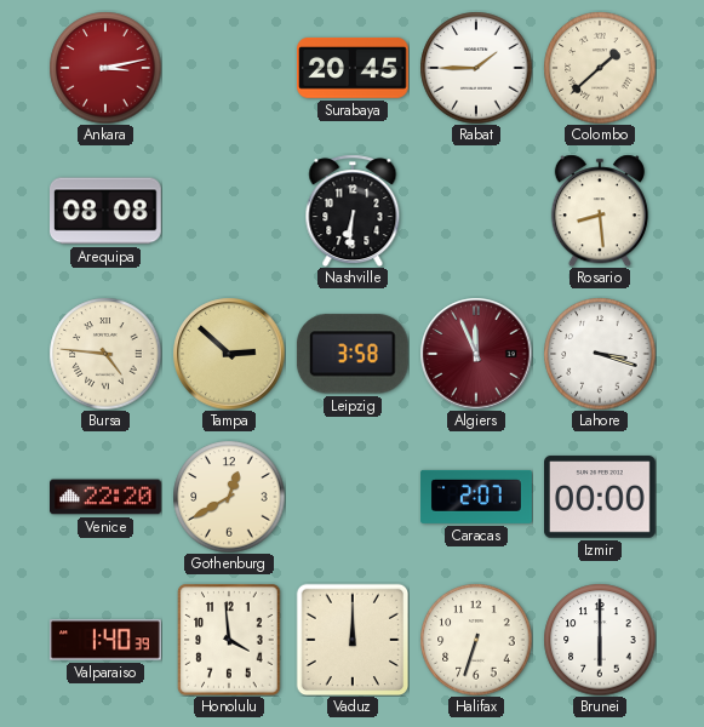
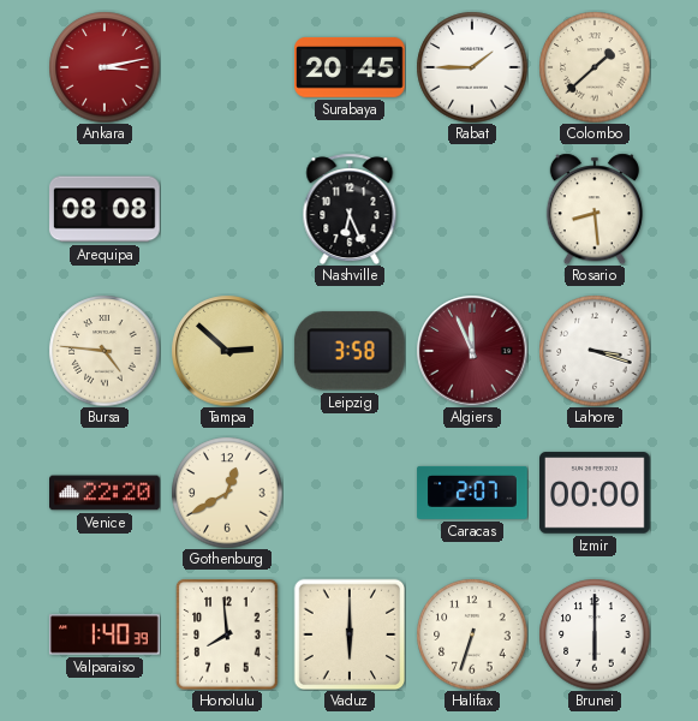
Nashville: 6:31 -> 6:26
Honolulu: 3:59 -> 7:59
Vaduz: 12:00 -> 6:00
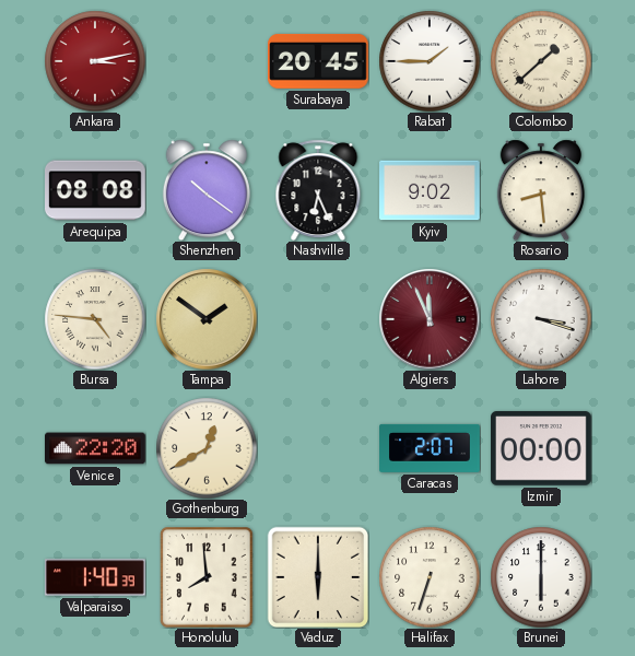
Shenzhen: none -> 10:21
Kyiv: none -> 9:02
Tampa: 2:52 -> 1:51
Leipzig: 3:58 -> none
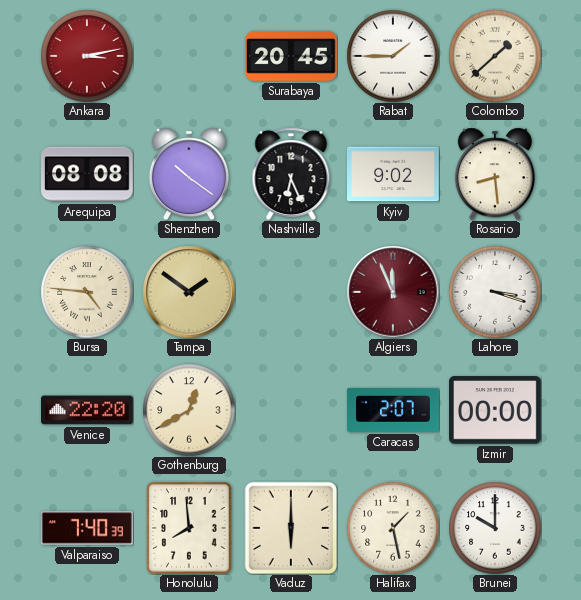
Valparaiso: 1:40 -> 7:40
Halifax: 6:33 -> 1:28
Brunei: 6:00 -> 10:00
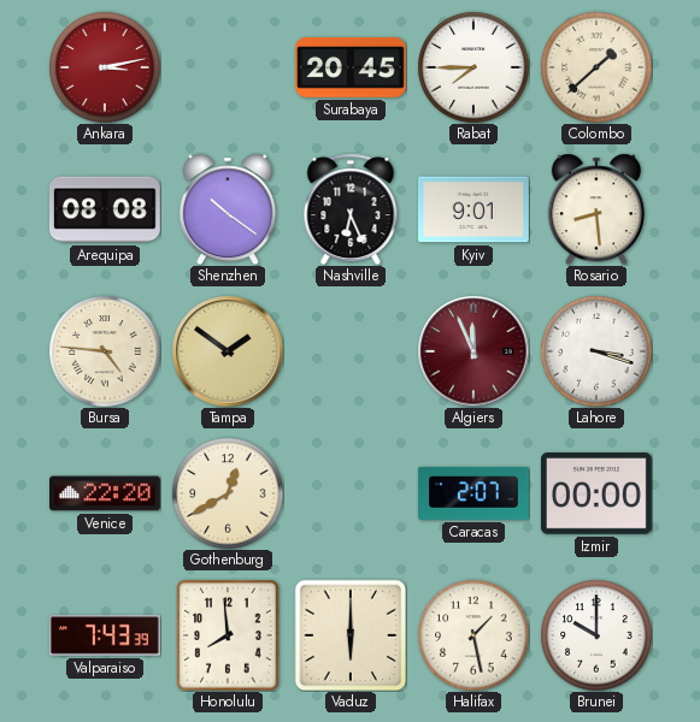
Rabat: 1:45 -> 7:45
Kyiv: 9:02 -> 9:01
Valparaiso: 7:40 -> 7:43
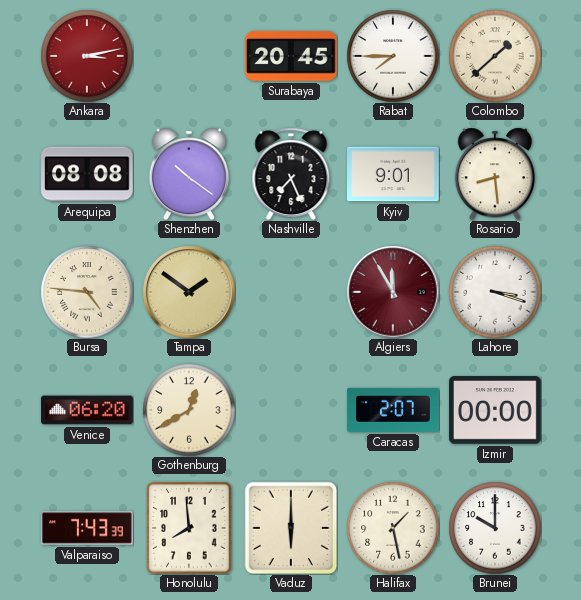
Nashville: 6:26 -> 7:26
Algiers: 11:56 -> 11:55
Venice: 22:20 -> 06:20
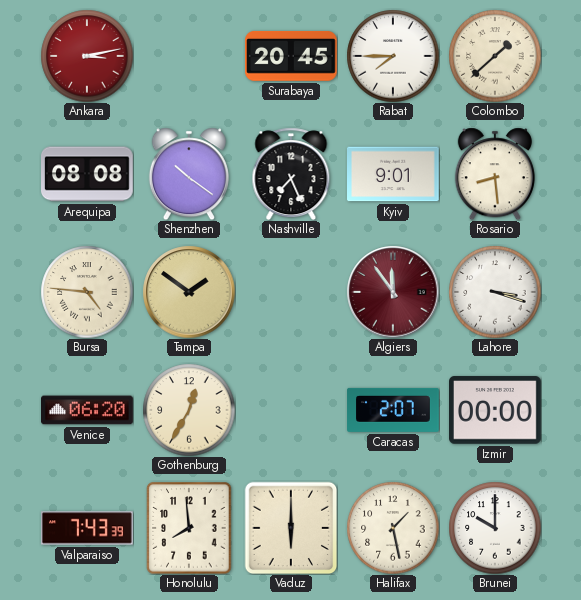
Algiers: 11:55 -> 11:54
Gothenburg: 12:40 -> 12:35
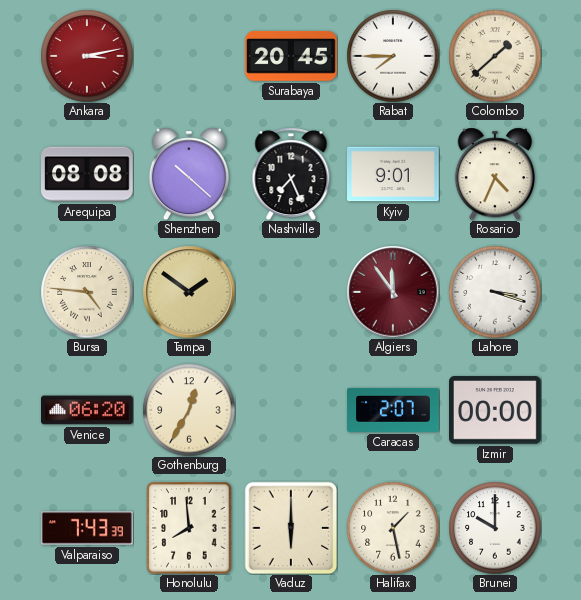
Shenzhen: 10:21 -> 10:22
Rosario: 8:29 -> 4:34
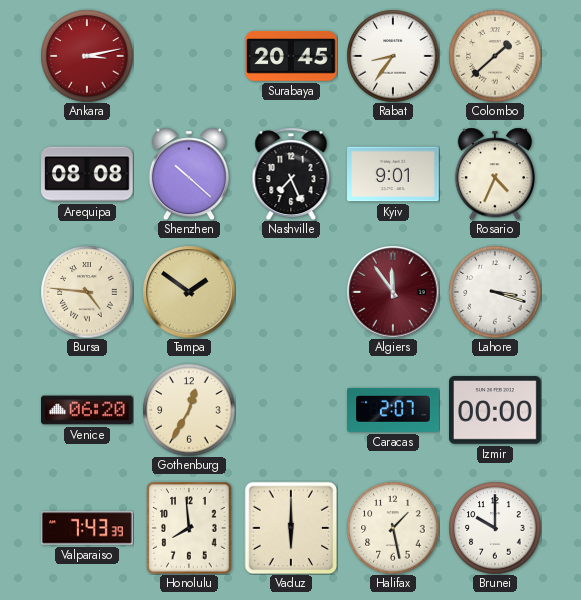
Rabat: 7:45 -> 8:36
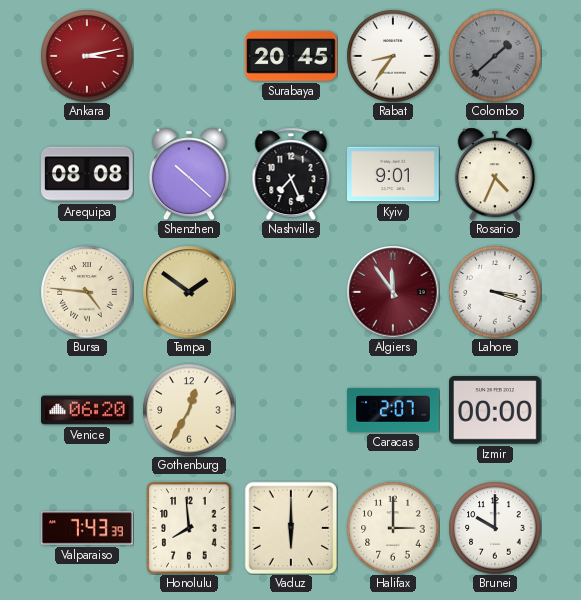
Colombo dial: cream -> grey
Halifax: 1:28 -> 3:00
